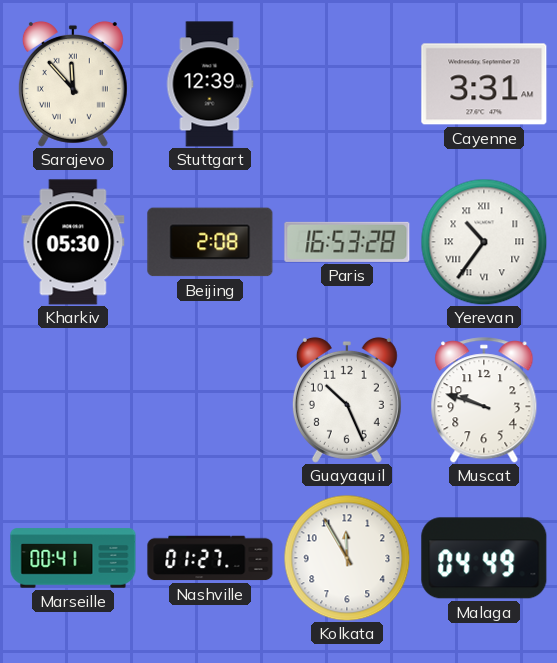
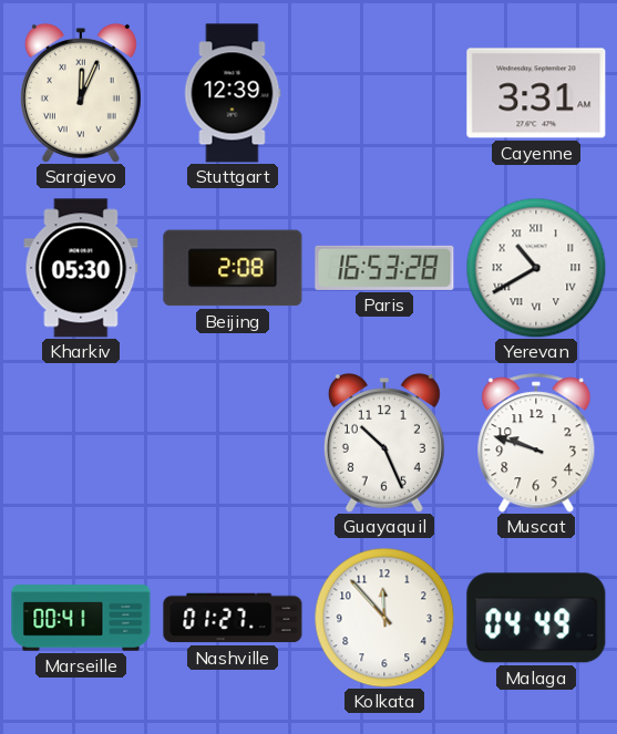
Sarajevo: 11:53 -> 12:04
Yerevan: 10:36 -> 10:40
Kolkata: 11:55 -> 11:53
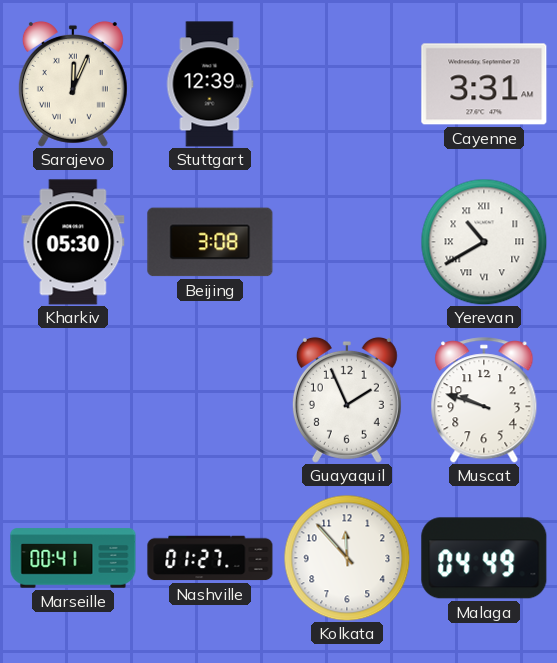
Beijing: 2:08 -> 3:08
Paris: 16:53 -> none
Guayaquil: 10:26 -> 1:56
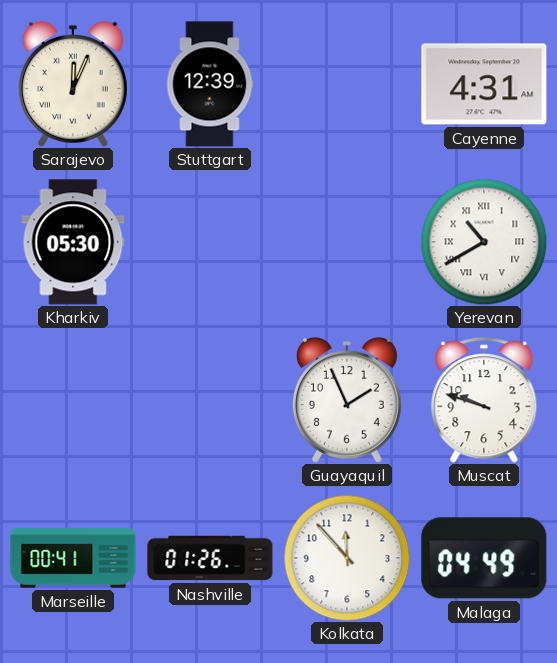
Cayenne: 3:31 -> 4:31
Beijing: 3:08 -> none
Nashville: 01:27 -> 01:26
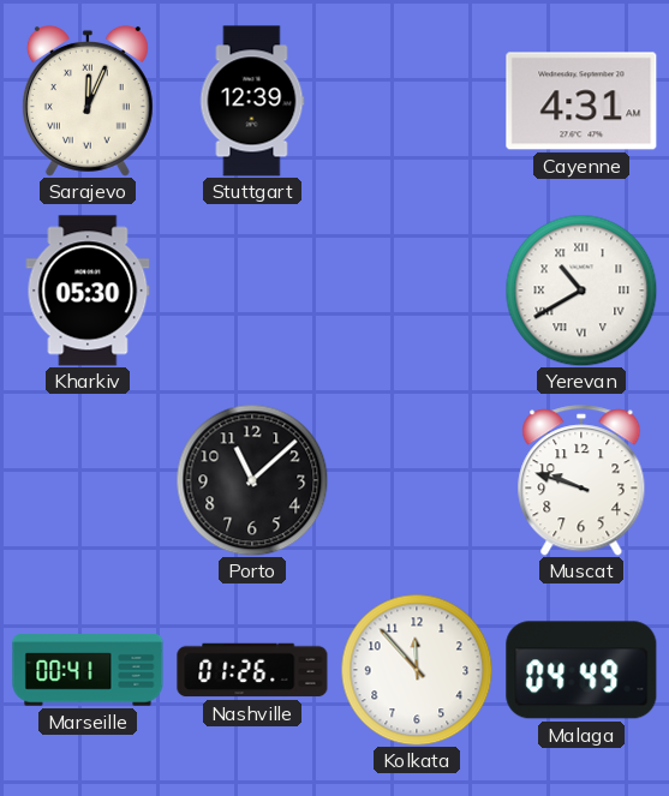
Porto: none -> 11:08
Guayaquil: 1:56 -> none
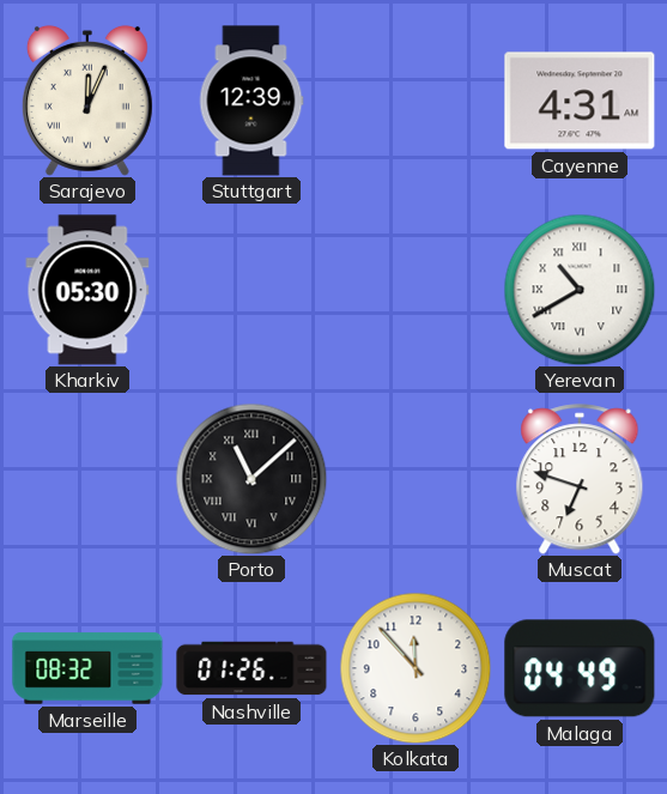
Porto numerals: Arabic -> Roman
Muscat: 9:48 -> 6:48
Marseille: 00:41 -> 08:32
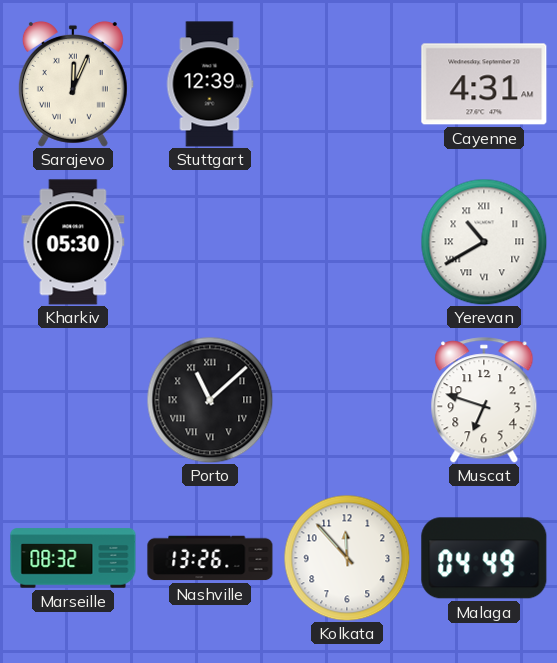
Nashville: 01:26 -> 13:26
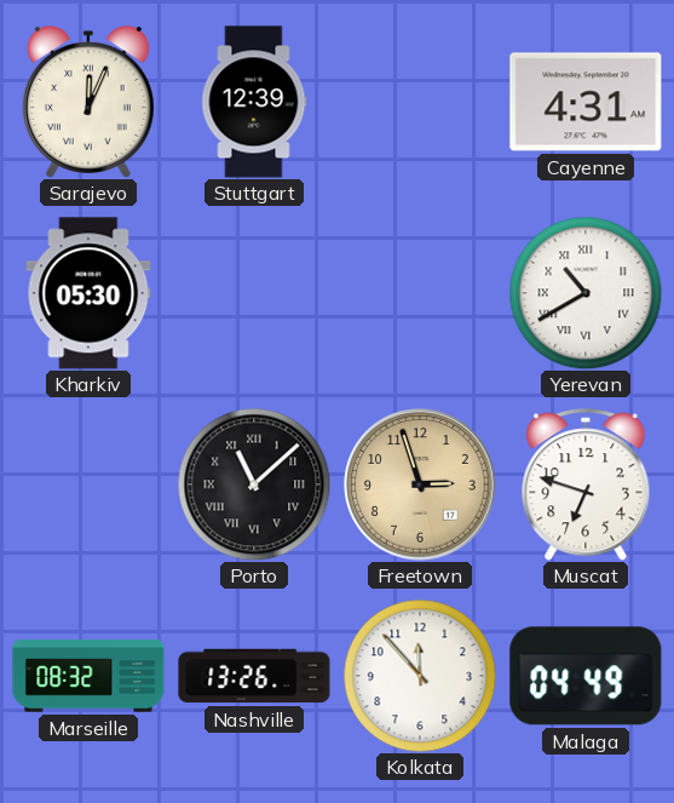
Freetown: none -> 2:57
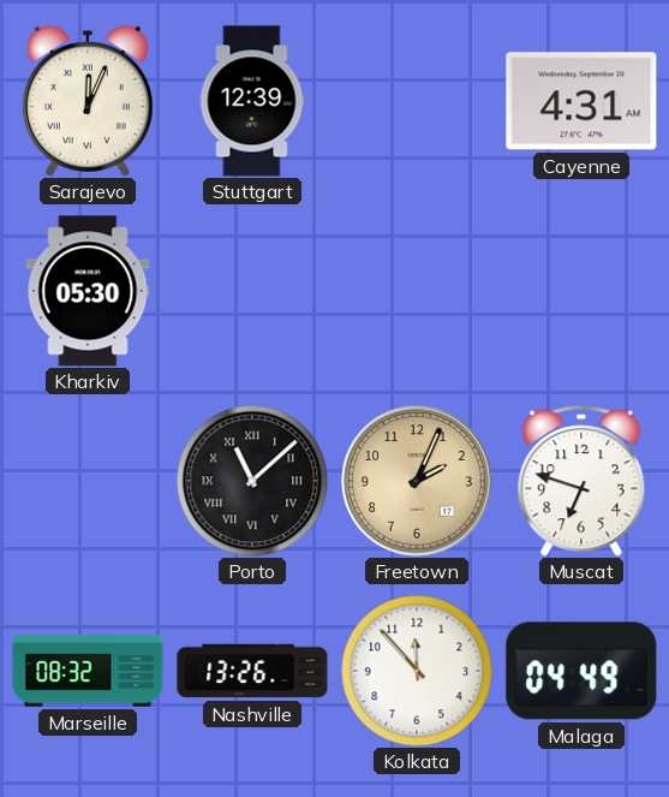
Yerevan: 10:40 -> none
Freetown: 2:57 -> 2:04
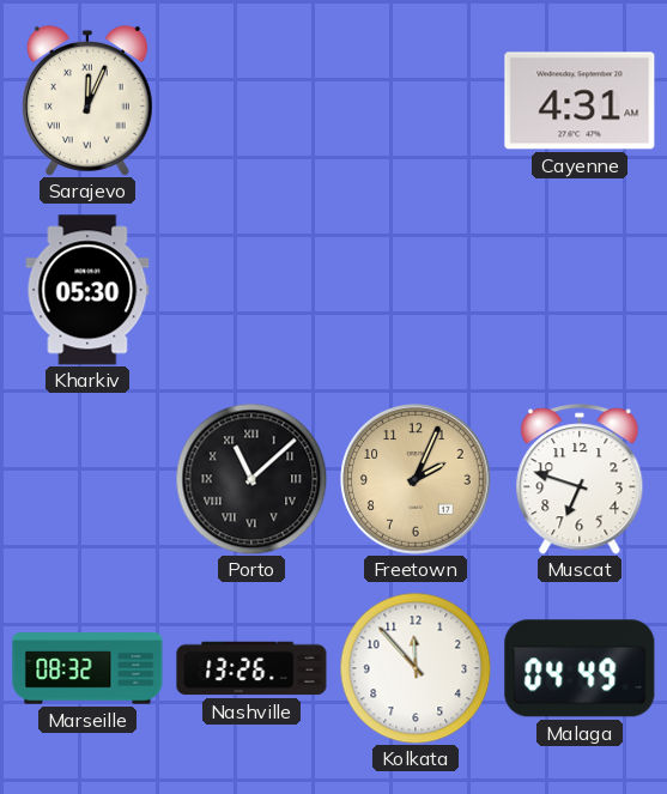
Stuttgart: 12:39 -> none
